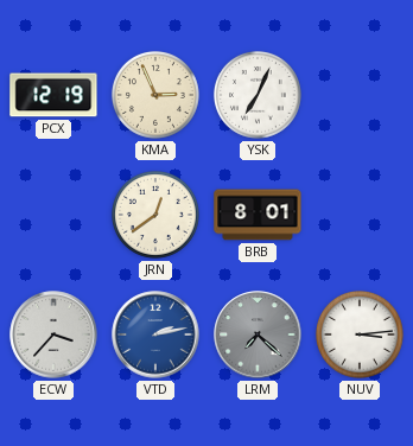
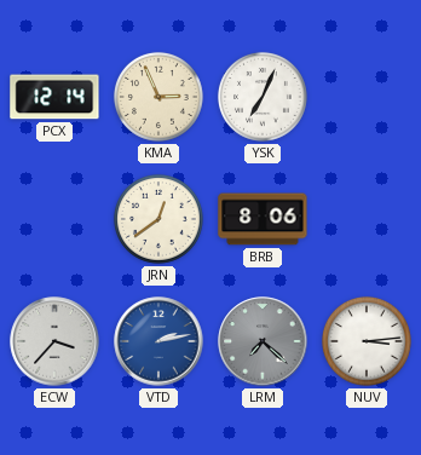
PCX: 12:19 -> 12:14
BRB: 8:01 -> 8:06
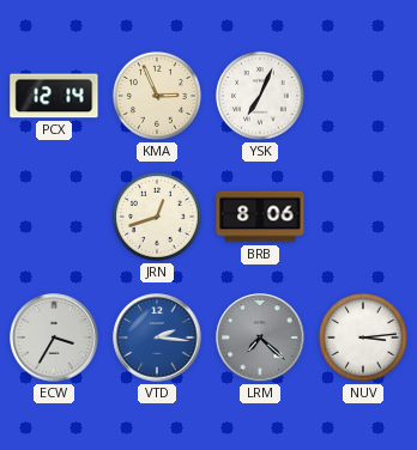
JRN: 12:39 -> 12:42
ECW: 3:37 -> 3:35
VTD: 2:13 -> 2:16
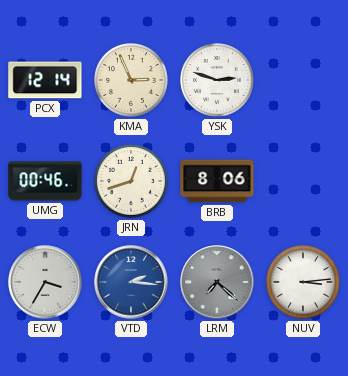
YSK: 7:04 -> 2:48
UMG: none -> 00:46
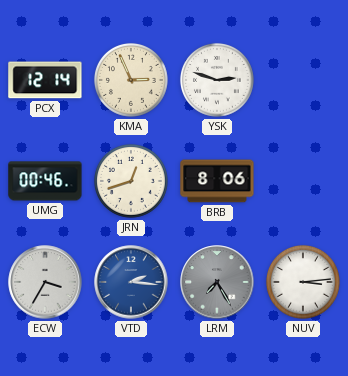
LRM: 7:22 -> 7:25
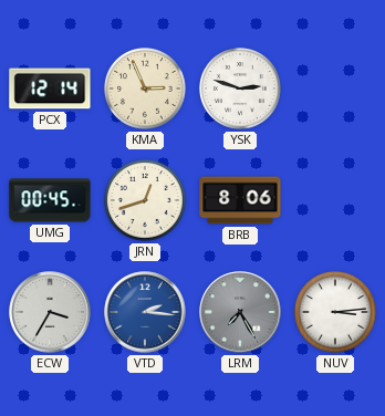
UMG: 00:46 -> 00:45
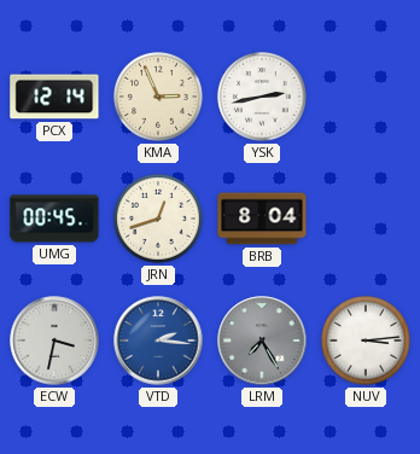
YSK: 2:48 -> 2:43
BRB: 8:06 -> 8:04
ECW: 3:35 -> 3:32
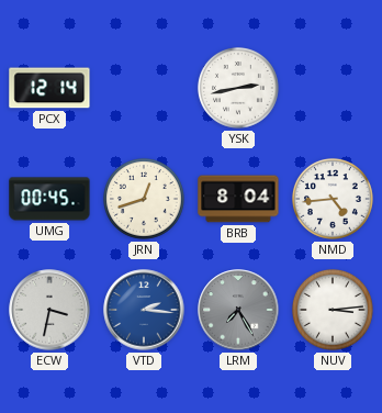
KMA: 2:56 -> none
NMD: none -> 4:44
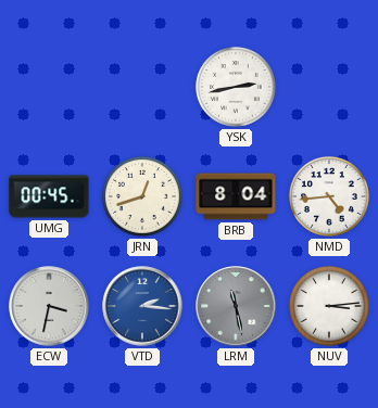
PCX: 12:14 -> none
LRM: 7:25 -> 11:28
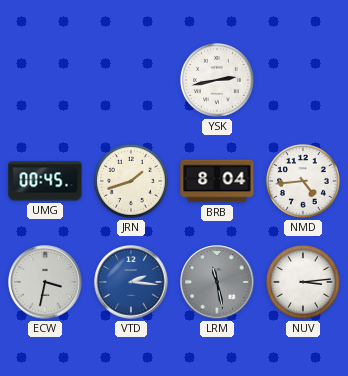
JRN: 12:42 -> 1:42
